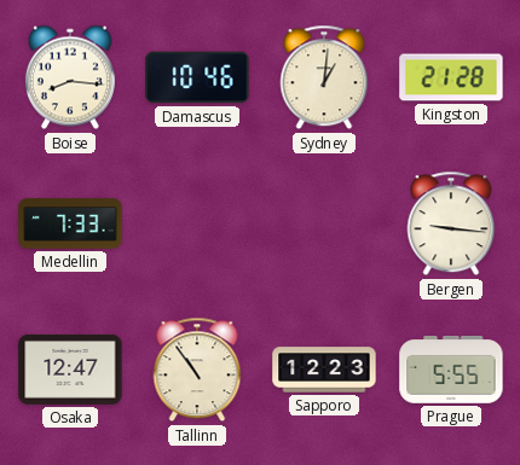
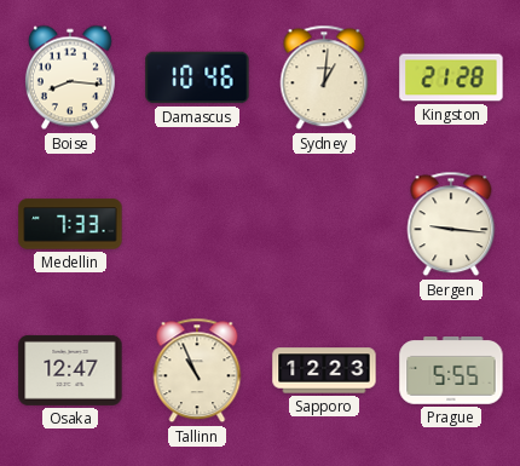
Tallinn: 10:54 -> 10:56
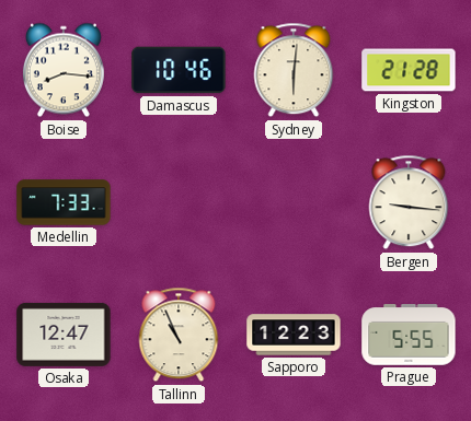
Sydney: 1:01 -> 6:01
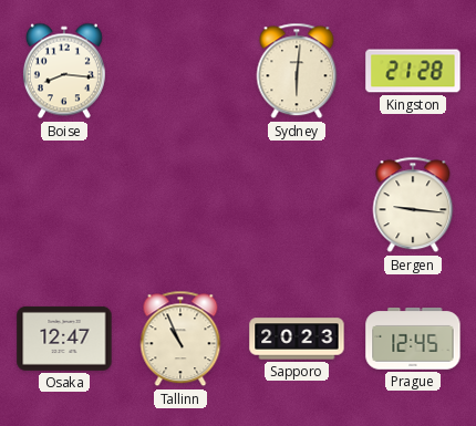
Damascus: 10:46 -> none
Medellin: 7:33 -> none
Sapporo: 12:23 -> 20:23
Prague: 5:55 -> 12:45
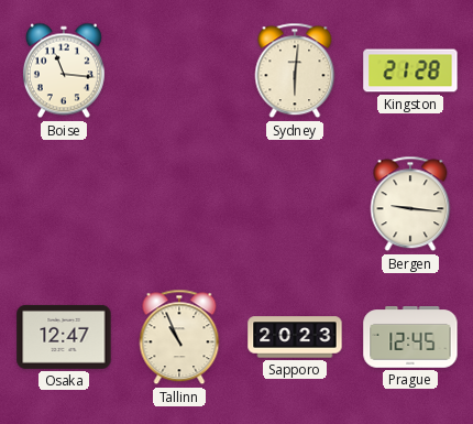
Boise: 8:16 -> 11:16
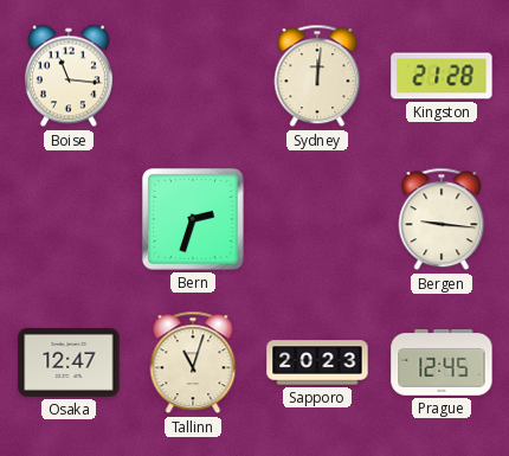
Sydney: 6:01 -> 12:01
Bern: none -> 2:33
Tallinn: 10:56 -> 11:03
